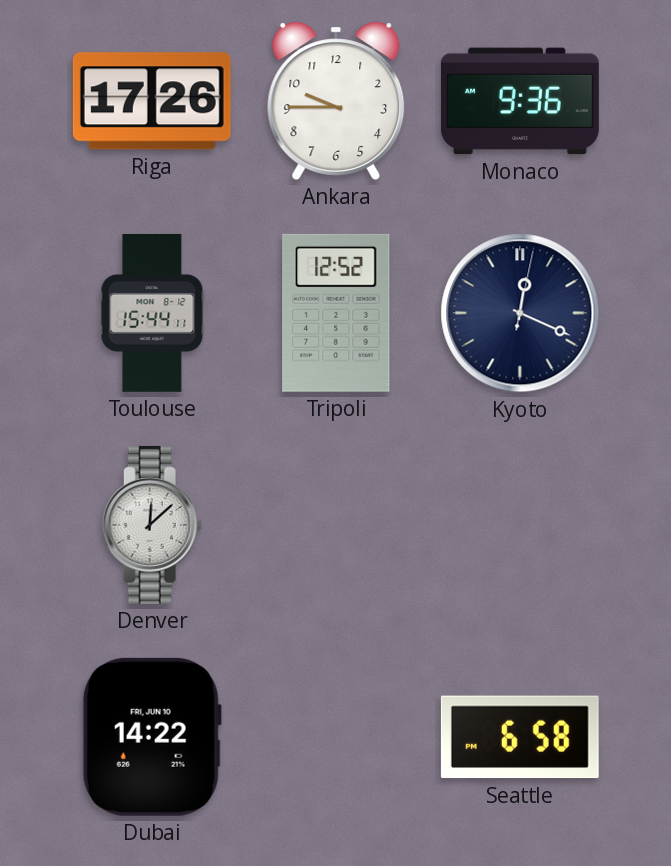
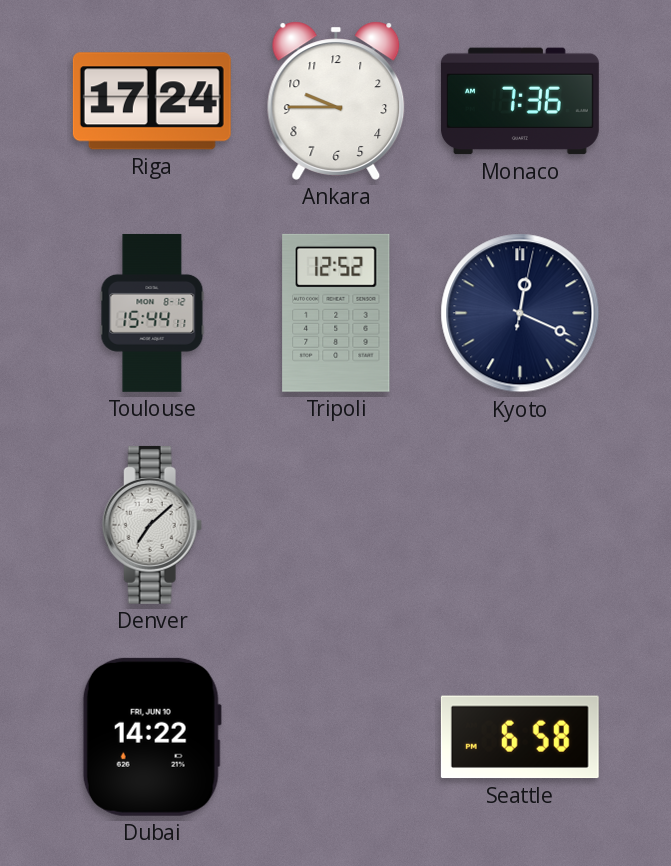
Riga: 17:26 -> 17:24
Monaco: 9:36 -> 7:36
Denver: 12:08 -> 7:08
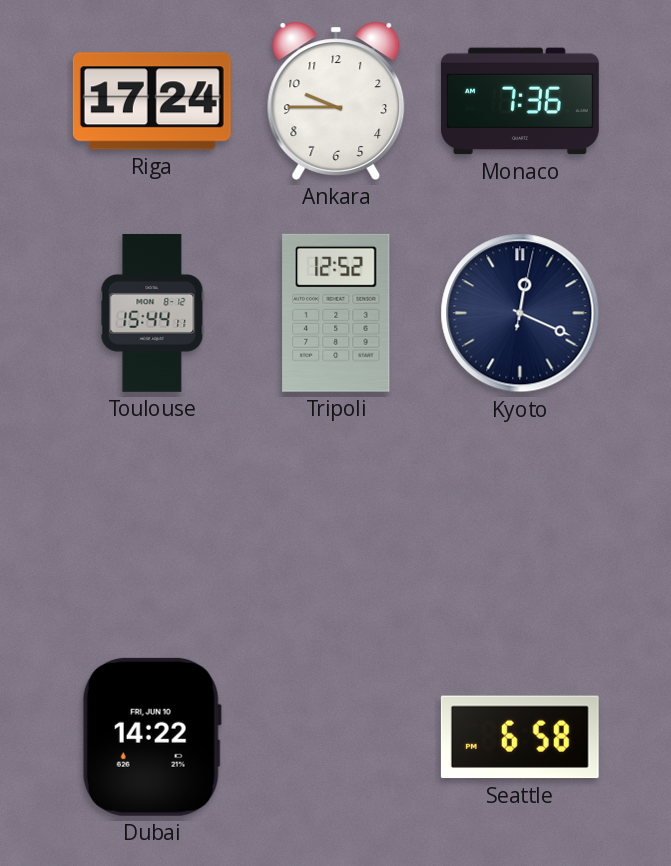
Denver: 7:08 -> none
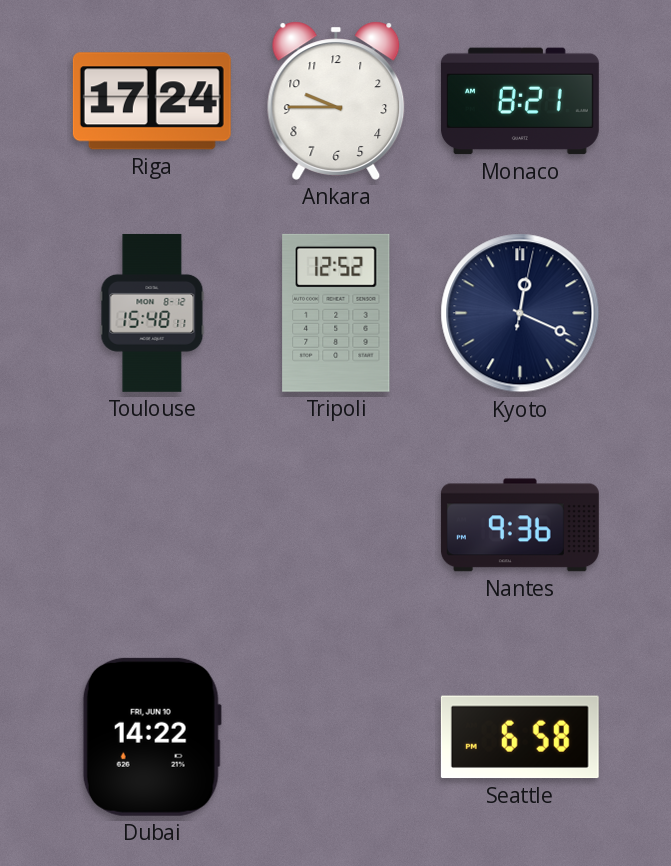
Monaco: 7:36 -> 8:21
Toulouse: 15:44 -> 15:48
Nantes: none -> 9:36
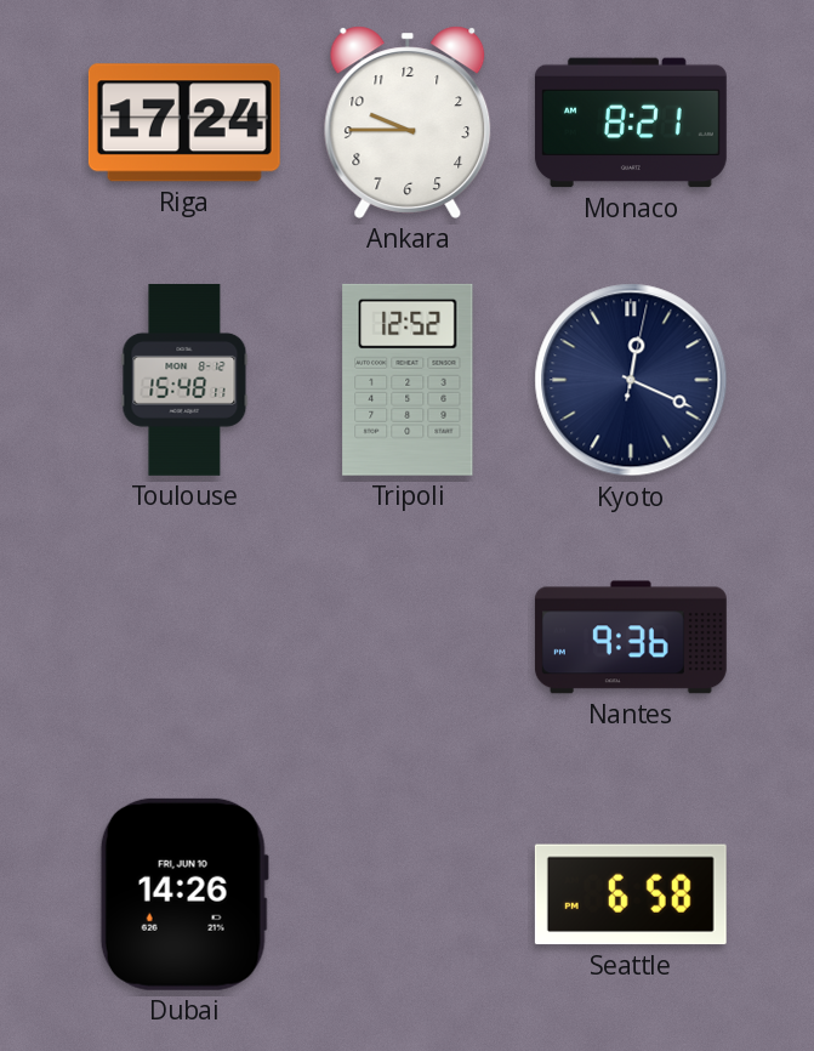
Dubai: 14:22 -> 14:26
